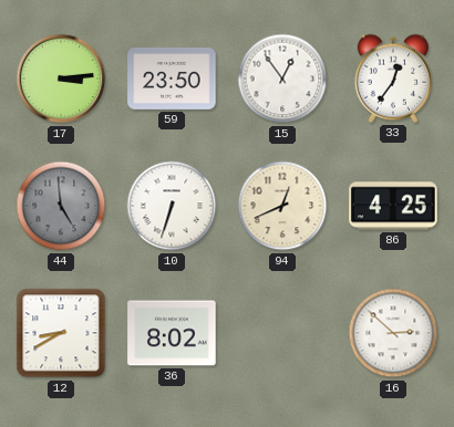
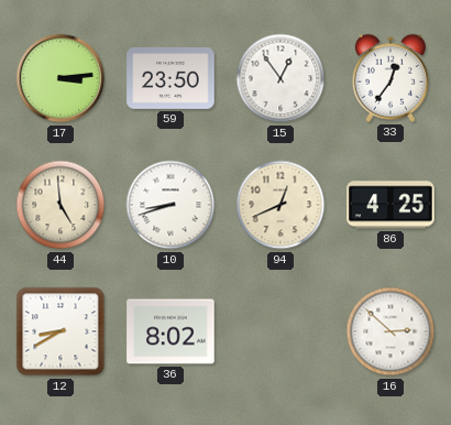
44 dial: grey -> cream
10: 6:33 -> 8:42
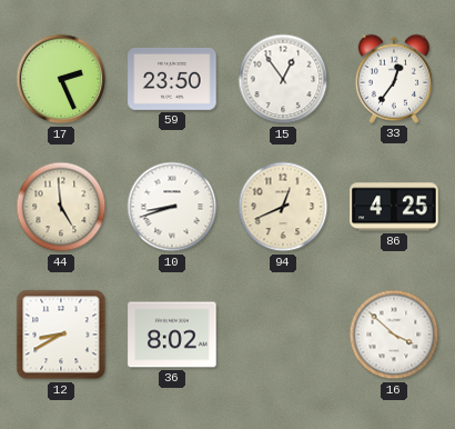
17: 3:14 -> 2:26
16: 2:52 -> 3:52
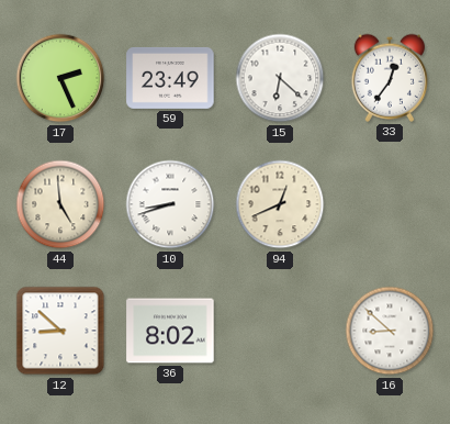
59: 23:50 -> 23:49
15: 12:54 -> 6:22
86: 4:25 -> none
12: 8:40 -> 8:52
16: 3:52 -> 8:52
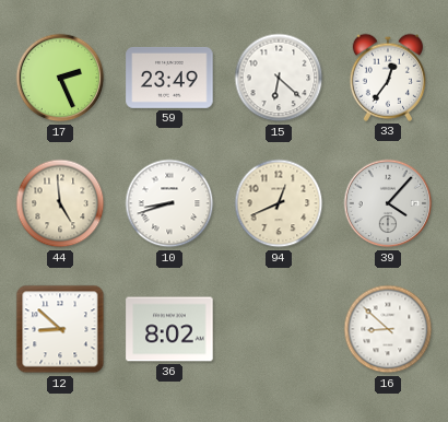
39: none -> 4:07
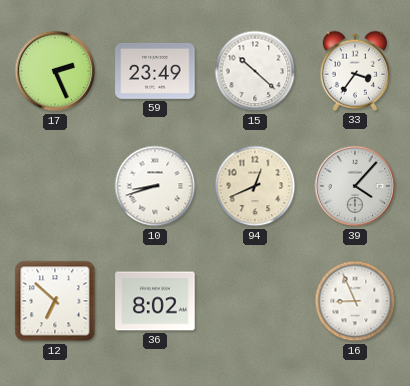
15: 6:22 -> 10:22
33: 12:36 -> 3:36
44: 4:59 -> none
12: 8:52 -> 6:52
16: 8:52 -> 8:56
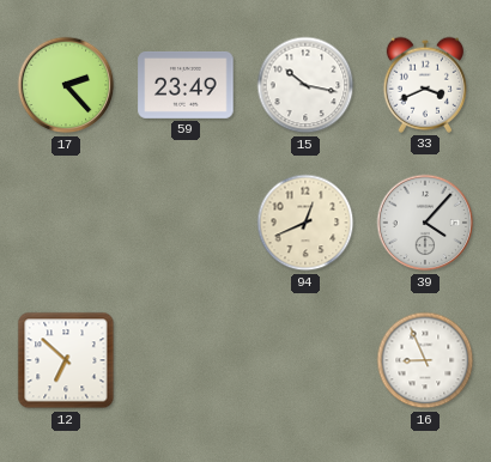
17: 2:26 -> 2:23
15: 10:22 -> 10:17
33: 3:36 -> 3:41
10: 8:42 -> none
36: 8:02 -> none
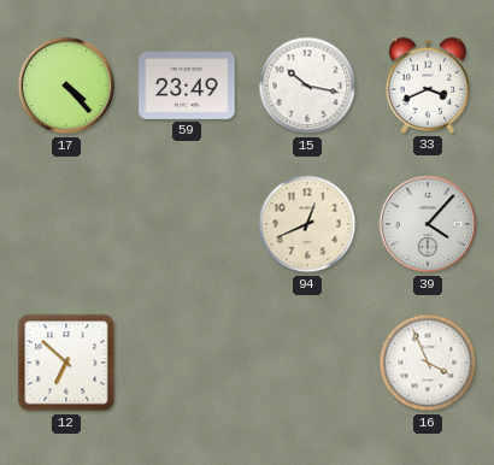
17: 2:23 -> 4:23
16: 8:56 -> 3:56
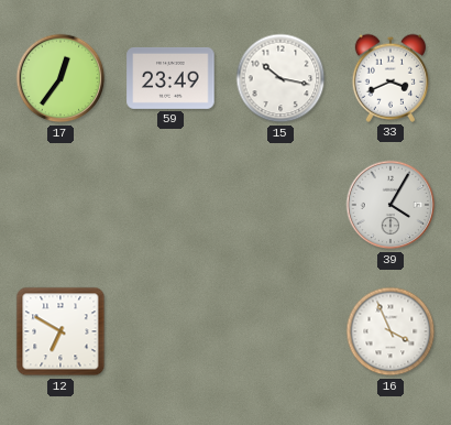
17: 4:23 -> 12:36
94: 12:41 -> none
39: 4:07 -> 4:05
12: 6:52 -> 6:50
